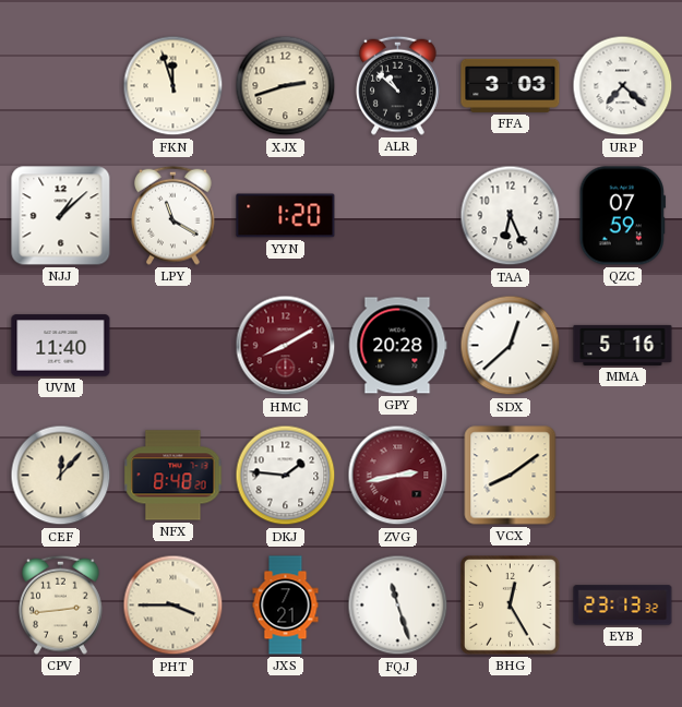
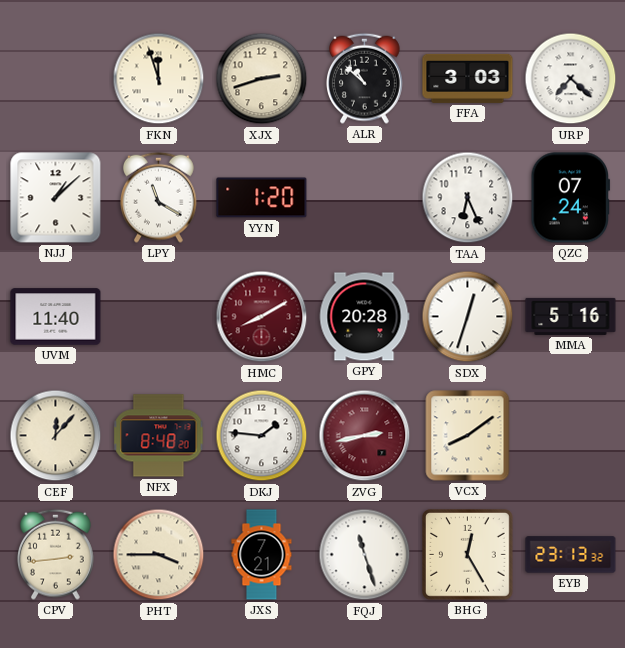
QZC: 07:59 -> 07:24
SDX: 12:38 -> 12:33
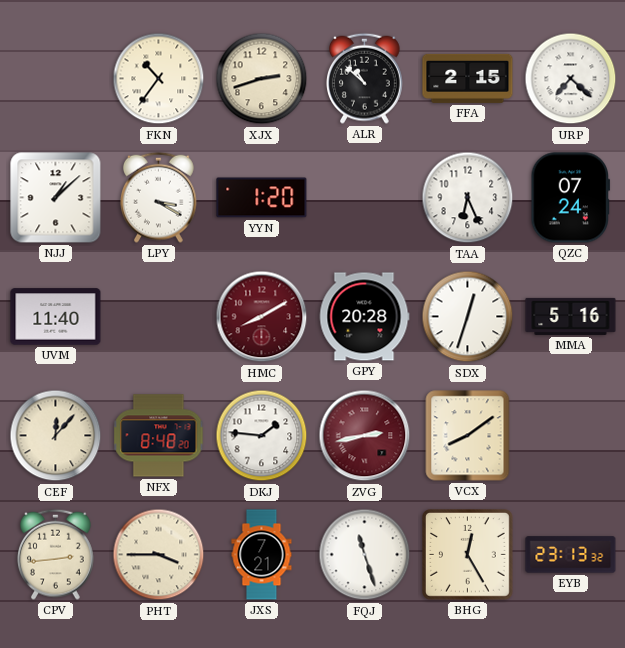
FKN: 11:57 -> 10:36
FFA: 3:03 -> 2:15
LPY: 11:20 -> 3:20
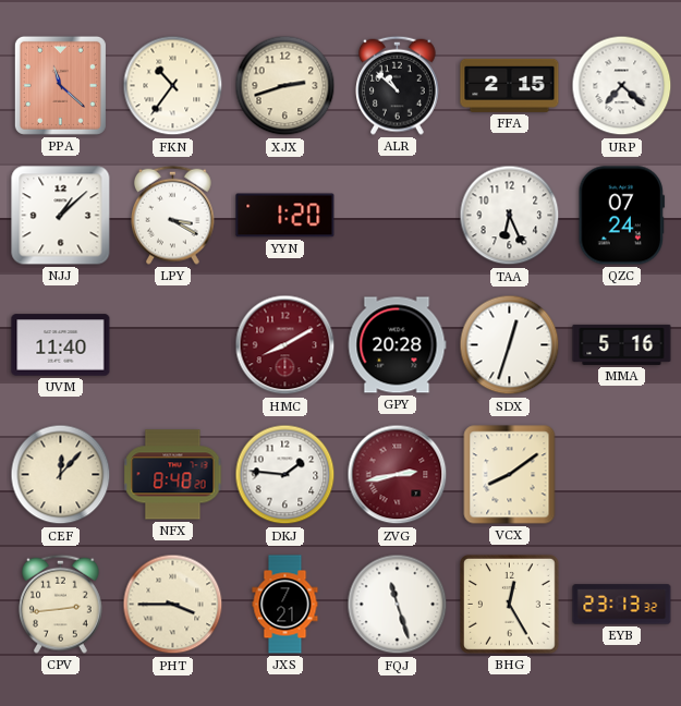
PPA: none -> 11:22
